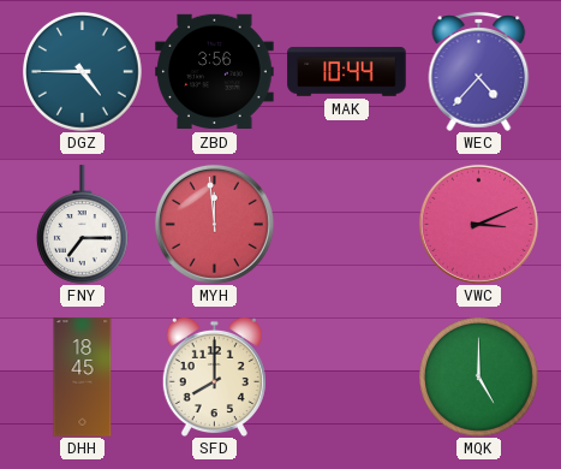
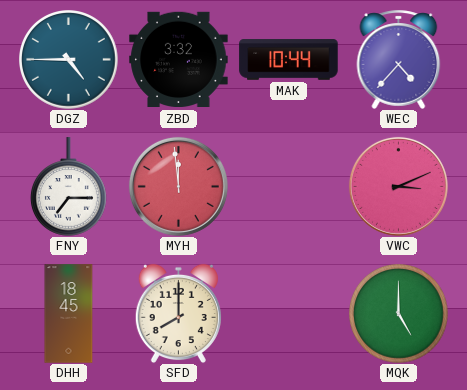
ZBD: 3:56 -> 3:32
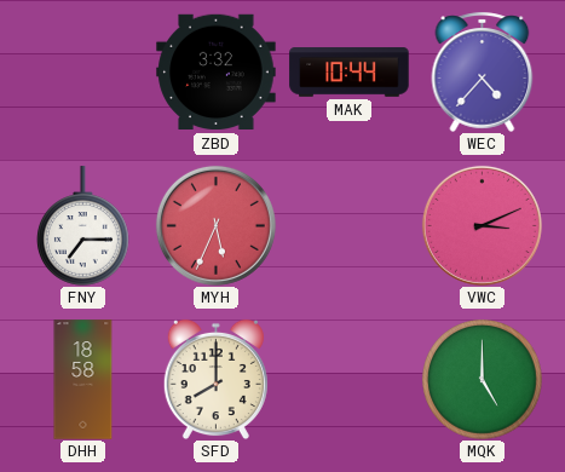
DGZ: 4:45 -> none
MYH: 11:59 -> 5:34
DHH: 18:45 -> 18:58
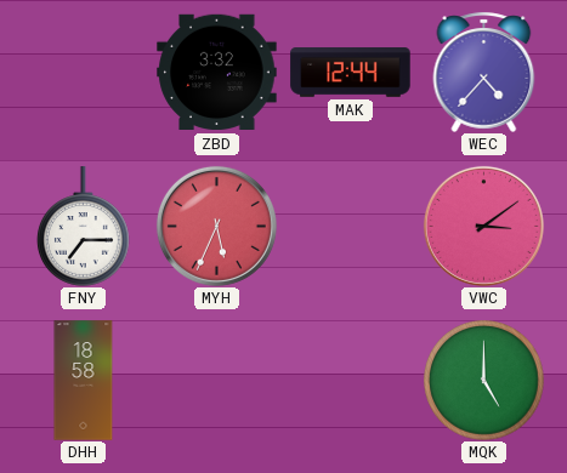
MAK: 10:44 -> 12:44
VWC: 3:11 -> 3:09
SFD: 8:00 -> none
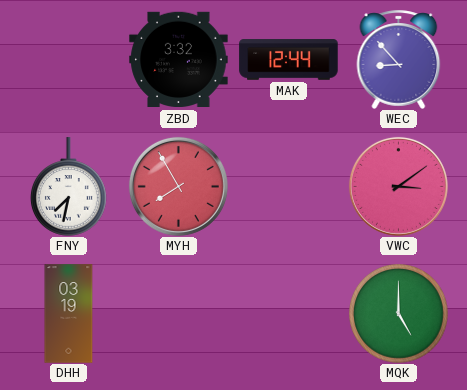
WEC: 4:37 -> 8:53
FNY: 7:15 -> 7:32
MYH: 5:34 -> 7:55
DHH: 18:58 -> 03:19
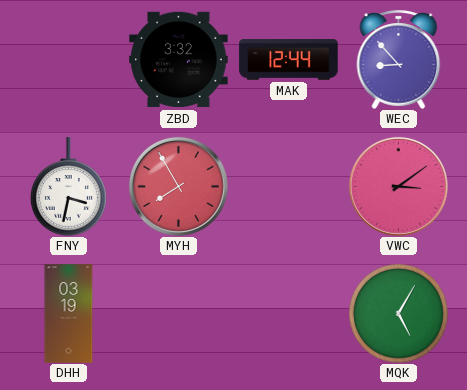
FNY: 7:32 -> 3:32
MQK: 5:00 -> 5:05
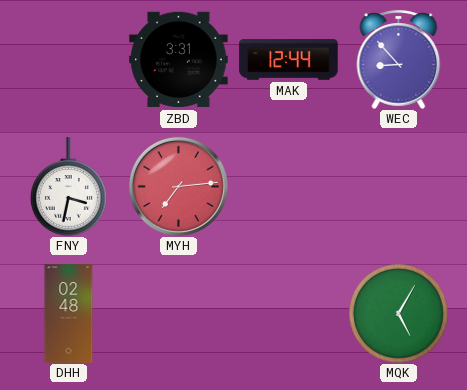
ZBD: 3:32 -> 3:31
MYH: 7:55 -> 7:14
VWC: 3:09 -> none
DHH: 03:19 -> 02:48
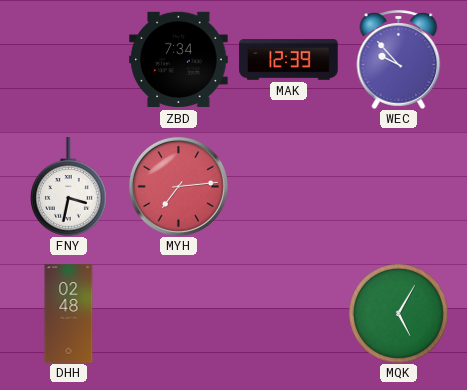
ZBD: 3:31 -> 7:34
MAK: 12:44 -> 12:39
WEC: 8:53 -> 9:53
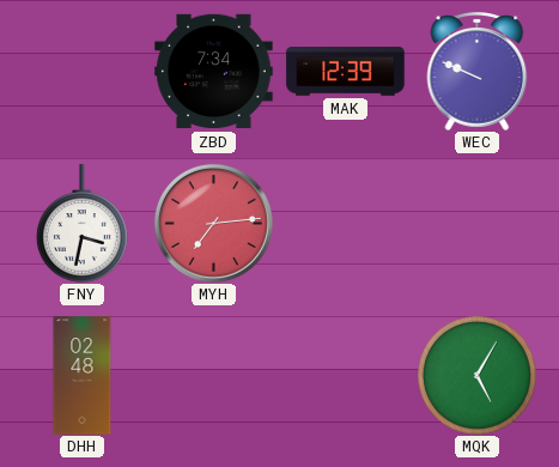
WEC: 9:53 -> 9:49
